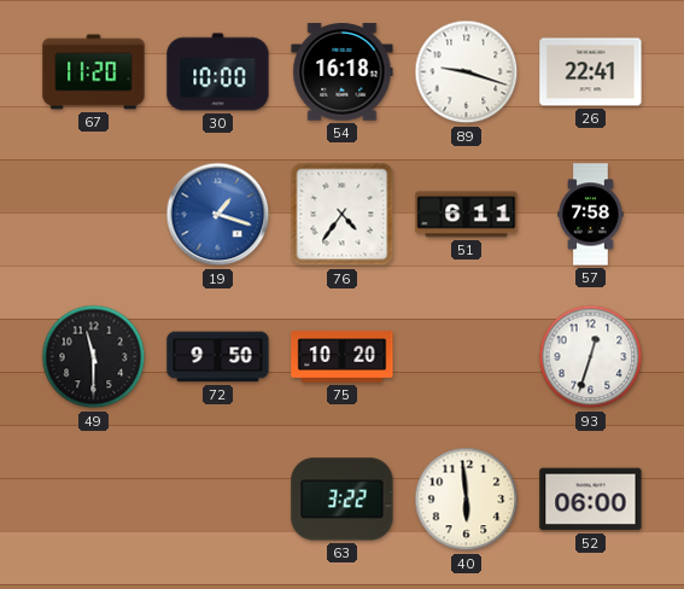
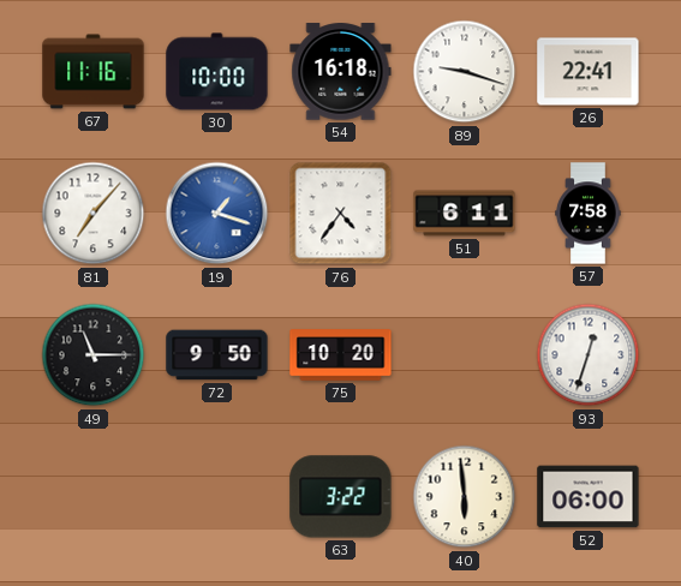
67: 11:20 -> 11:16
81: none -> 7:07
49: 11:30 -> 11:15
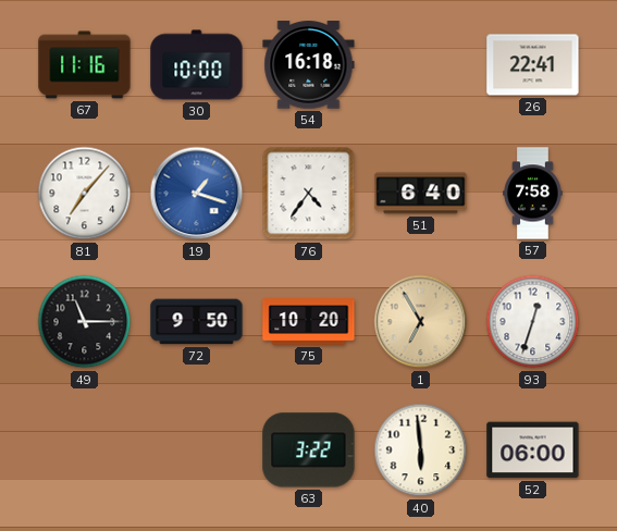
89: 9:18 -> none
51: 6:11 -> 6:40
1: none -> 6:55
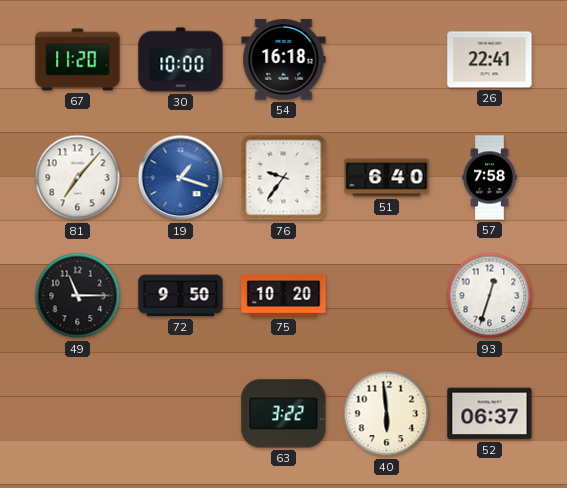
67: 11:16 -> 11:20
76: 4:36 -> 9:36
1: 6:55 -> none
52: 06:00 -> 06:37
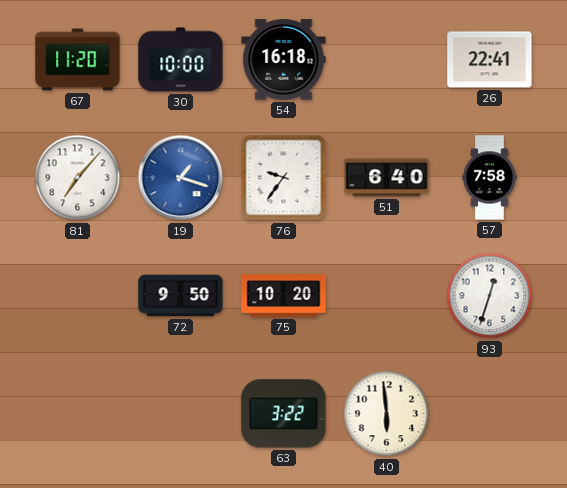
49: 11:15 -> none
52: 06:37 -> none
